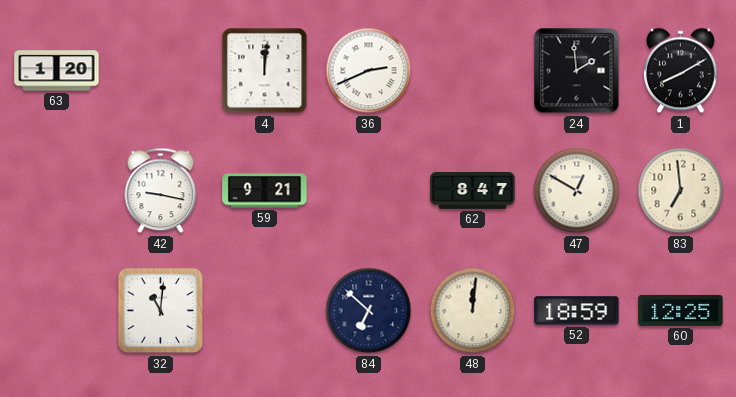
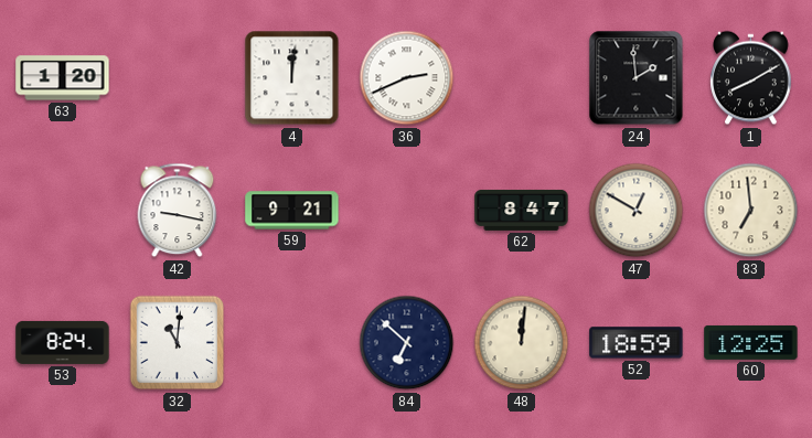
53: none -> 8:24
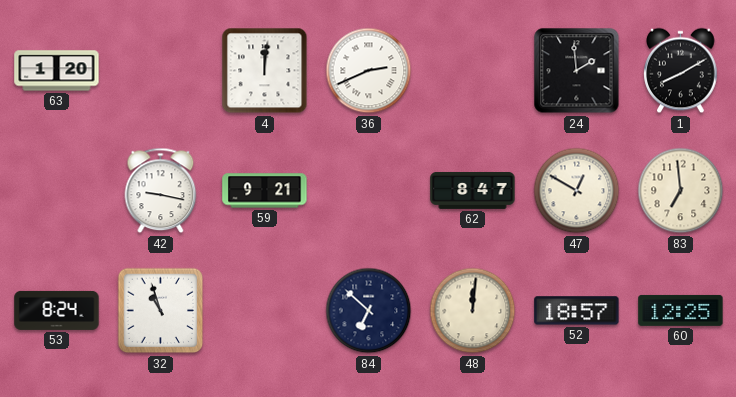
32: 11:01 -> 10:57
52: 18:59 -> 18:57
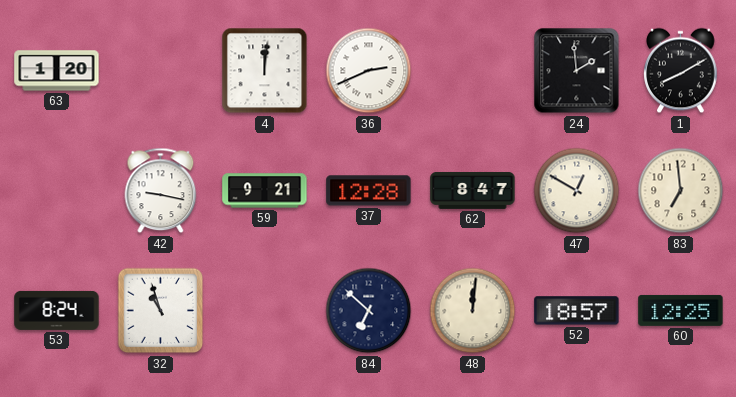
37: none -> 12:28
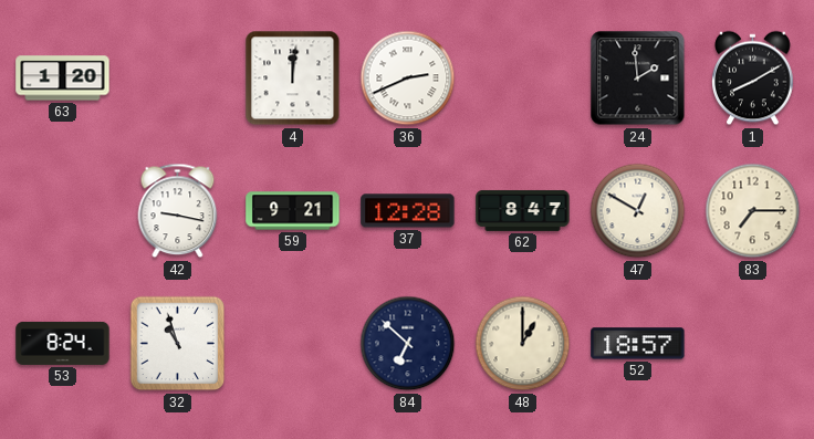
83: 6:59 -> 7:15
48: 12:01 -> 1:00
60: 12:25 -> none
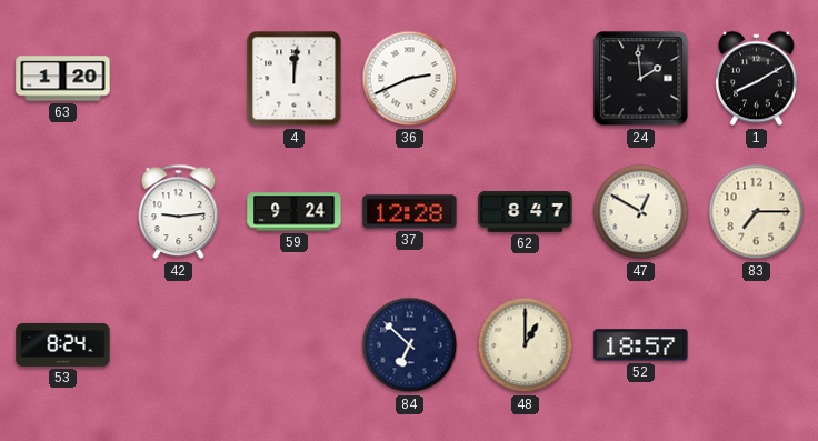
42: 9:17 -> 9:14
59: 9:21 -> 9:24
32: 10:57 -> none
